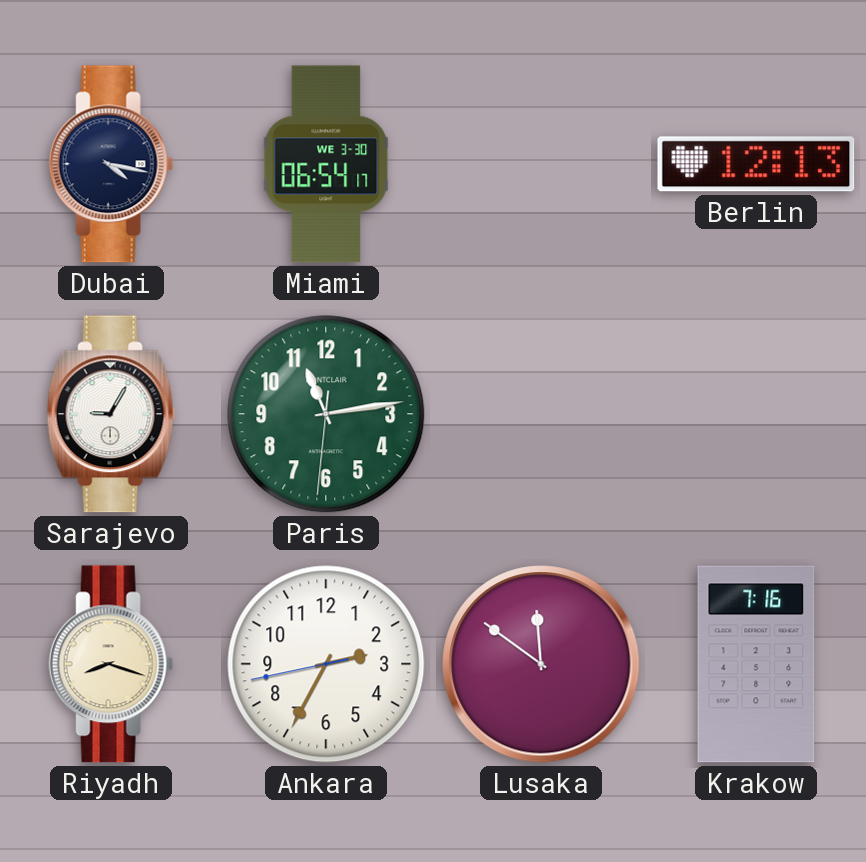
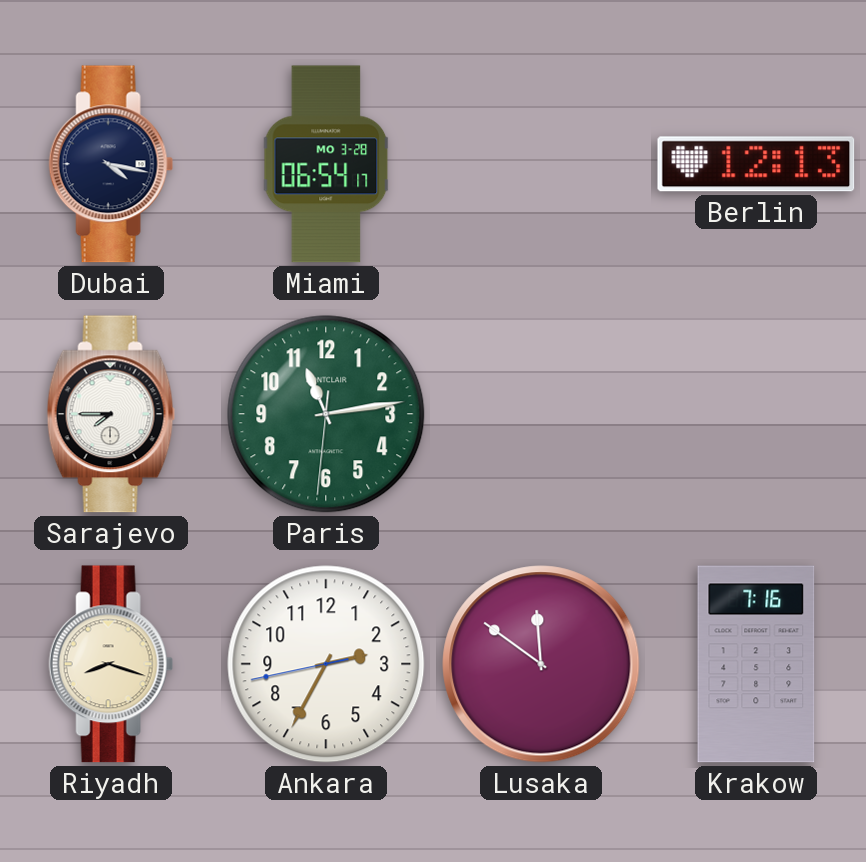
Miami date: WE 3-30 -> MO 3-28
Sarajevo: 9:05 -> 7:45
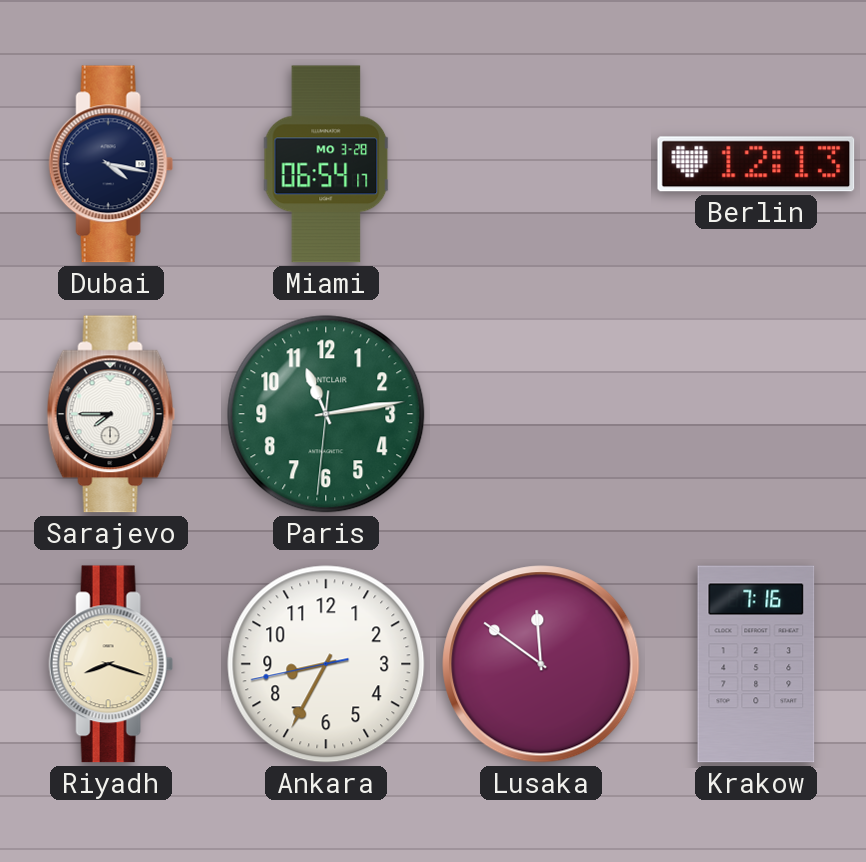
Ankara: 2:34 -> 8:34
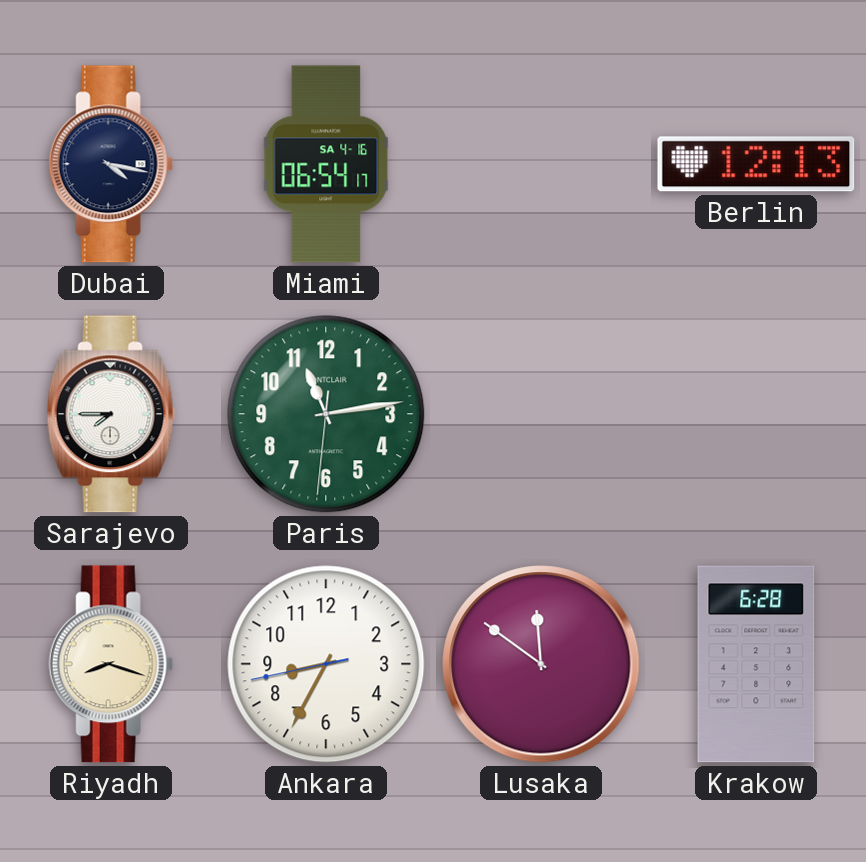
Miami date: MO 3-28 -> SA 4-16
Krakow: 7:16 -> 6:28
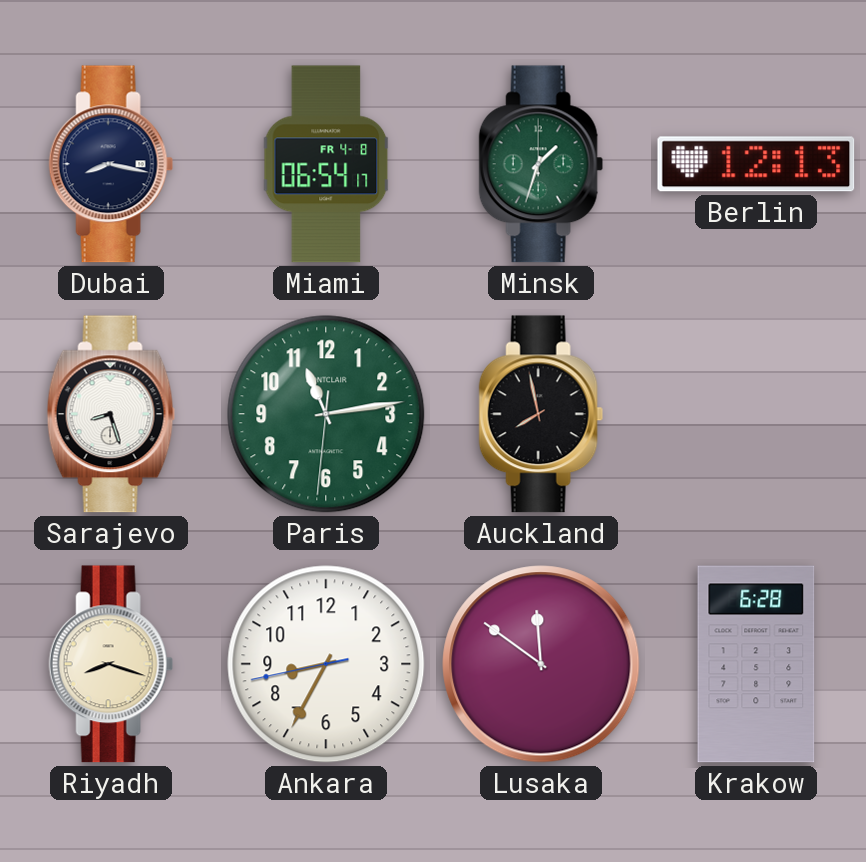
Dubai: 4:17 -> 8:17
Miami date: SA 4-16 -> FR 4-8
Minsk: none -> 1:33
Sarajevo: 7:45 -> 8:27
Auckland: none -> 7:58
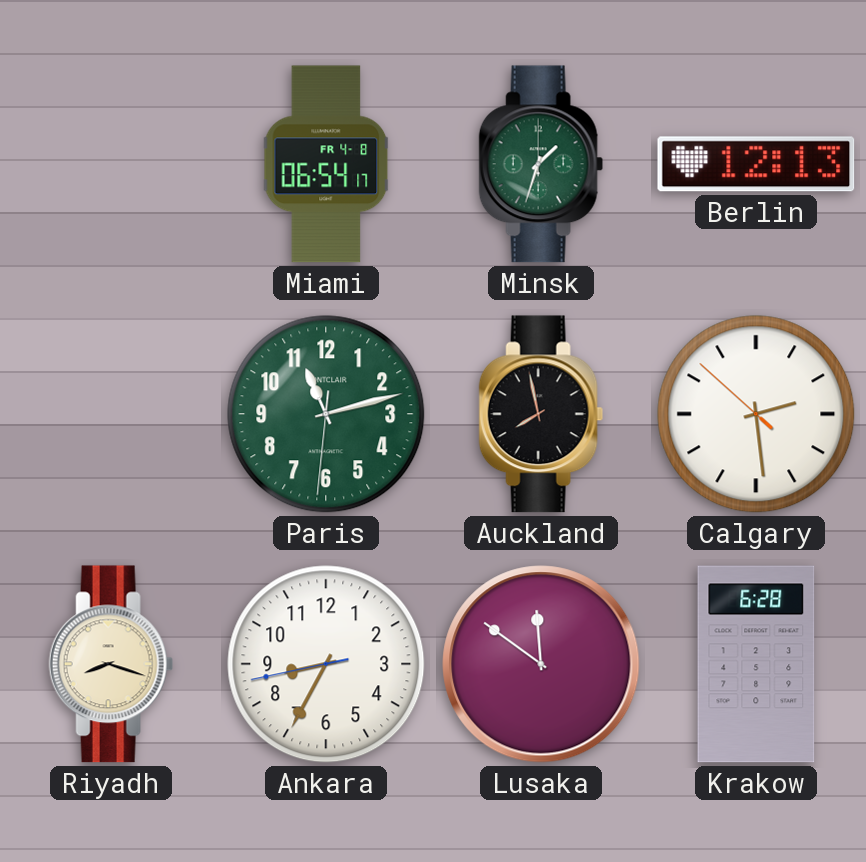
Dubai: 8:17 -> none
Sarajevo: 8:27 -> none
Paris: 11:13 -> 11:12
Calgary: none -> 2:28
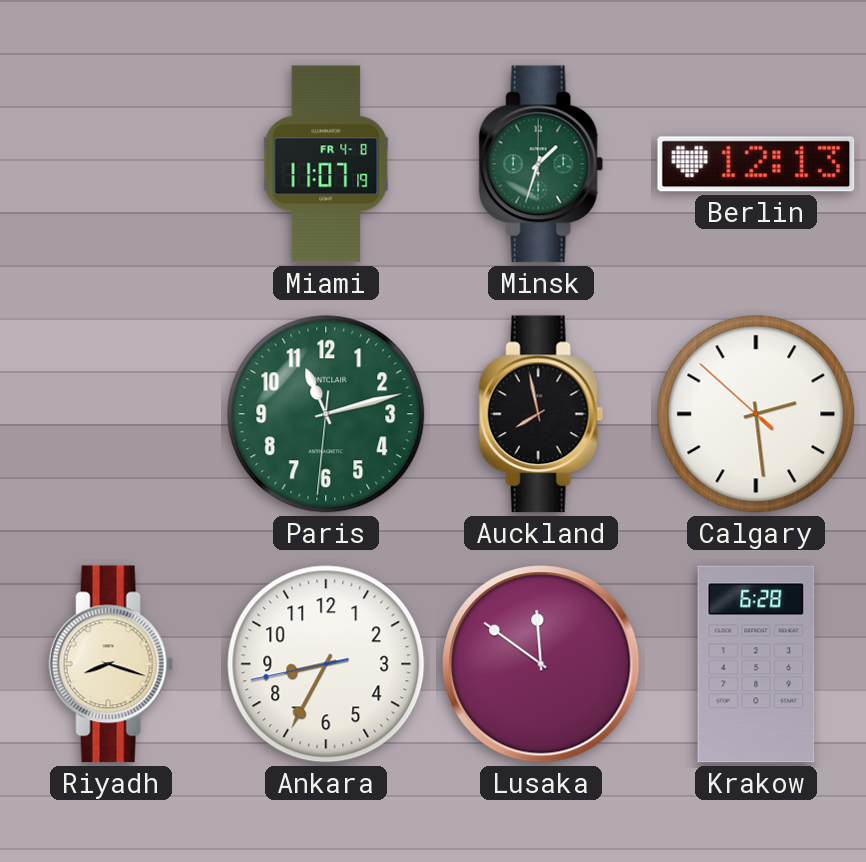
Miami: 06:54 -> 11:07
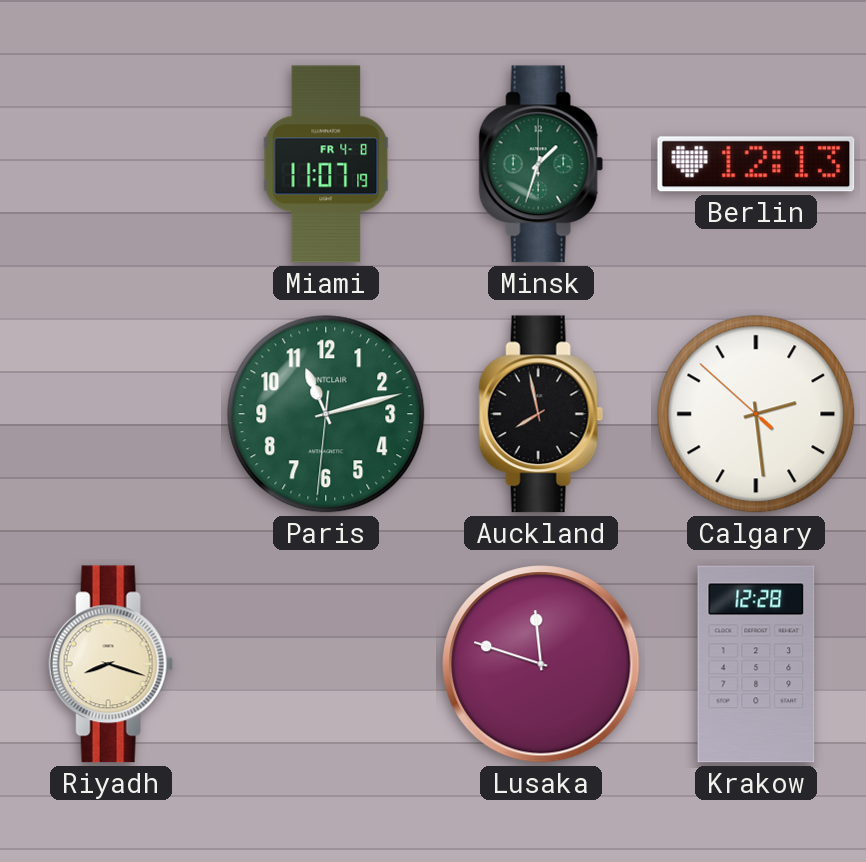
Ankara: 8:34 -> none
Lusaka: 11:51 -> 11:48
Krakow: 6:28 -> 12:28
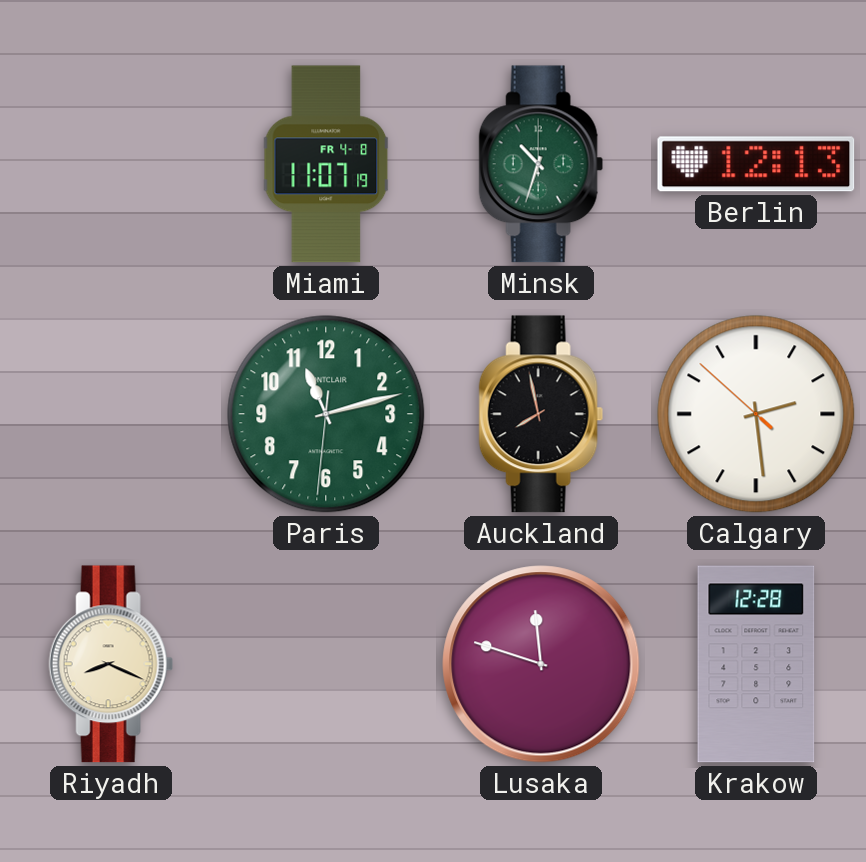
Minsk: 1:33 -> 10:33
Riyadh: 8:18 -> 8:19
